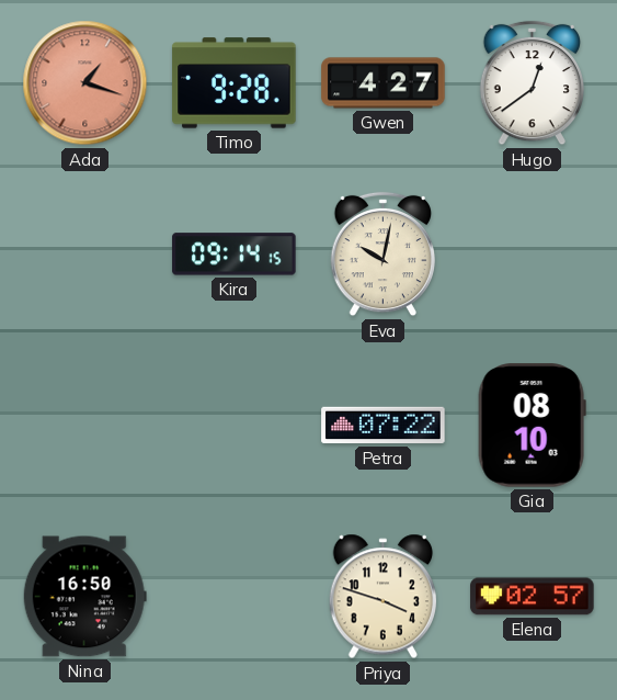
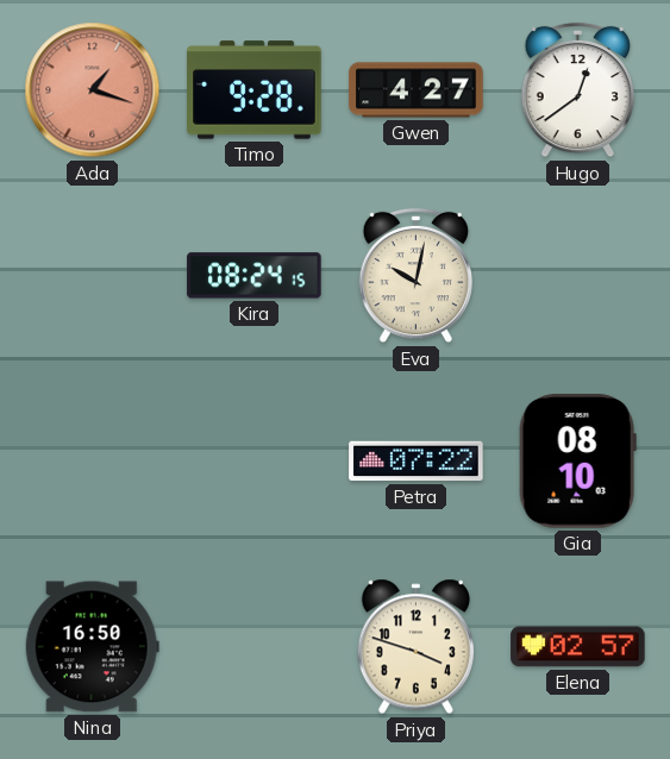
Kira: 09:14 -> 08:24
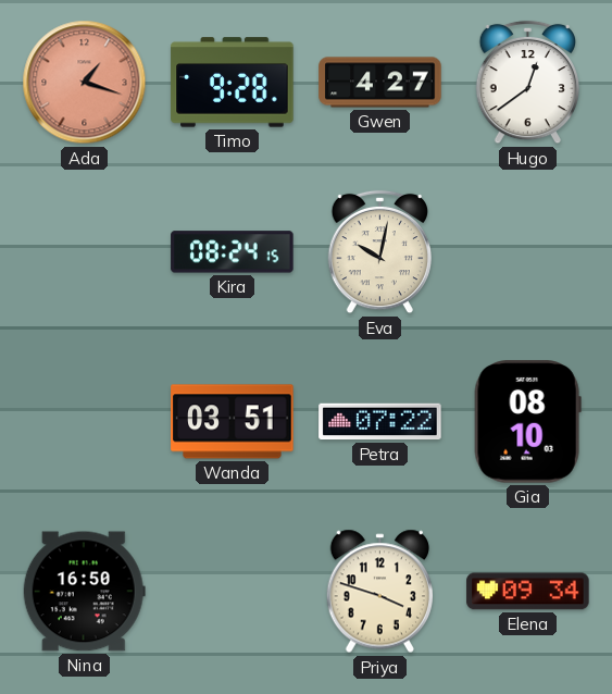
Wanda: none -> 03:51
Elena: 02:57 -> 09:34
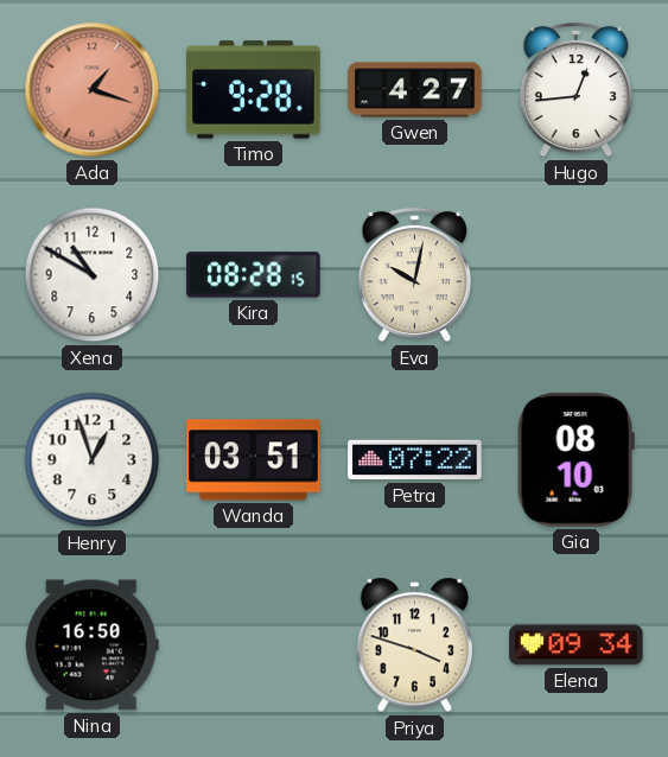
Hugo: 12:39 -> 12:44
Xena: none -> 10:50
Kira: 08:24 -> 08:28
Henry: none -> 12:57
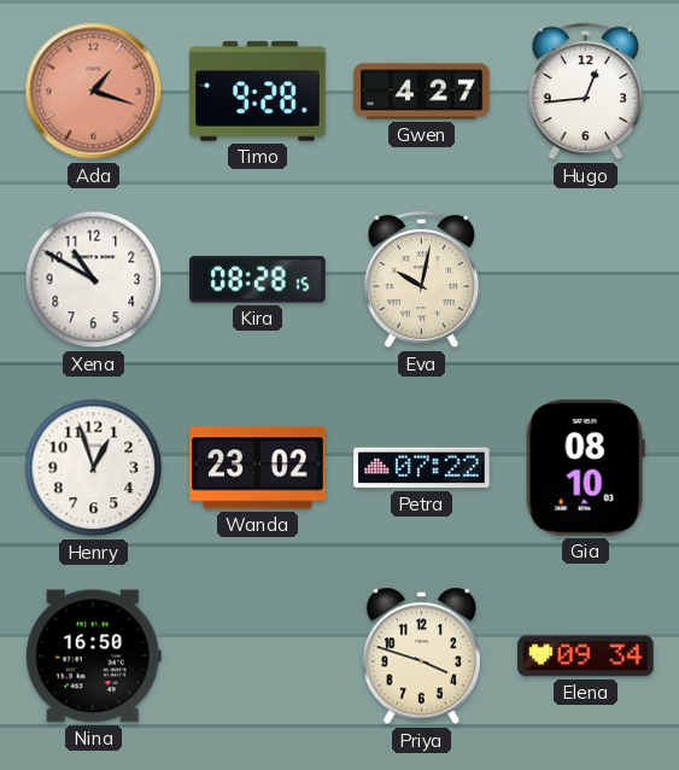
Wanda: 03:51 -> 23:02
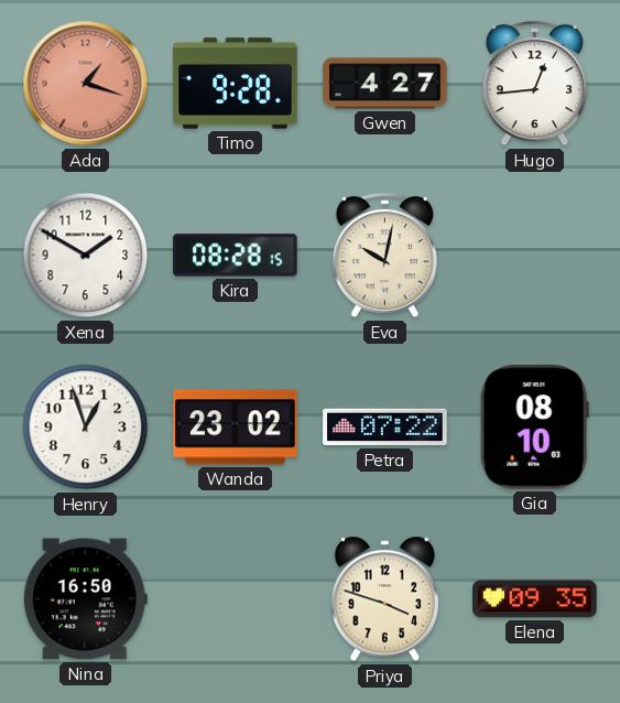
Xena: 10:50 -> 1:50
Elena: 09:34 -> 09:35
